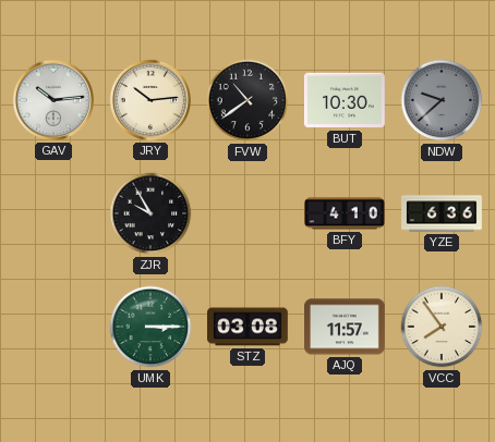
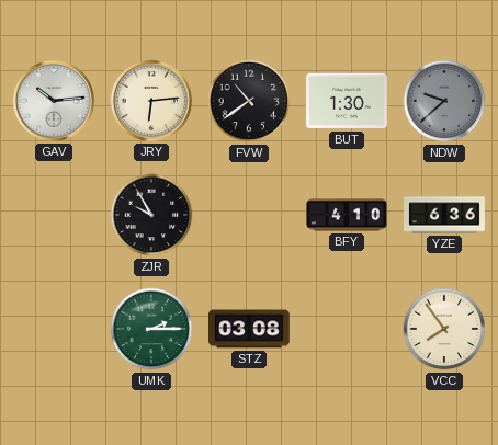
JRY: 10:14 -> 6:14
BUT: 10:30 -> 1:30
UMK: 3:15 -> 2:15
AJQ: 11:57 -> none
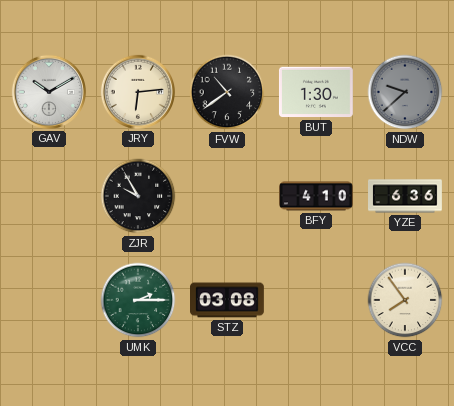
GAV: 10:14 -> 10:10
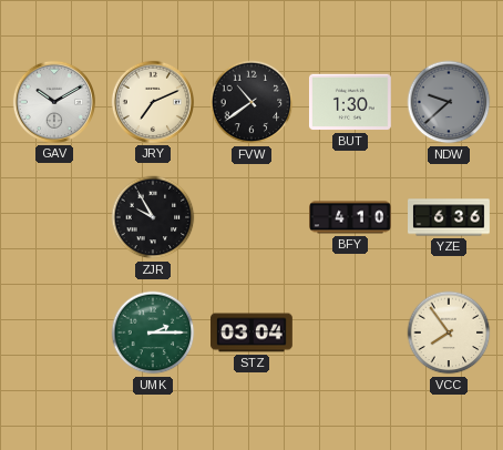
JRY: 6:14 -> 7:11
STZ: 03:08 -> 03:04
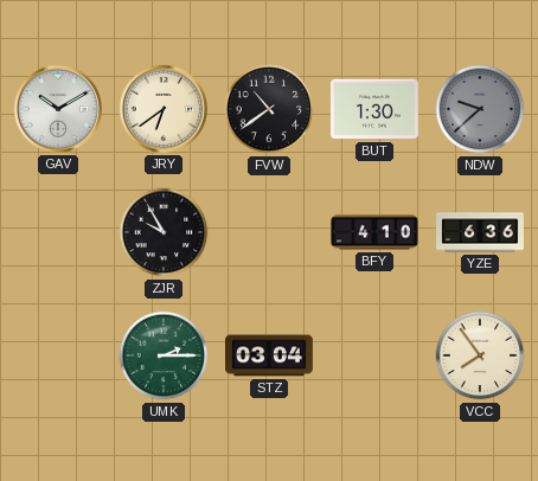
JRY: 7:11 -> 6:39
